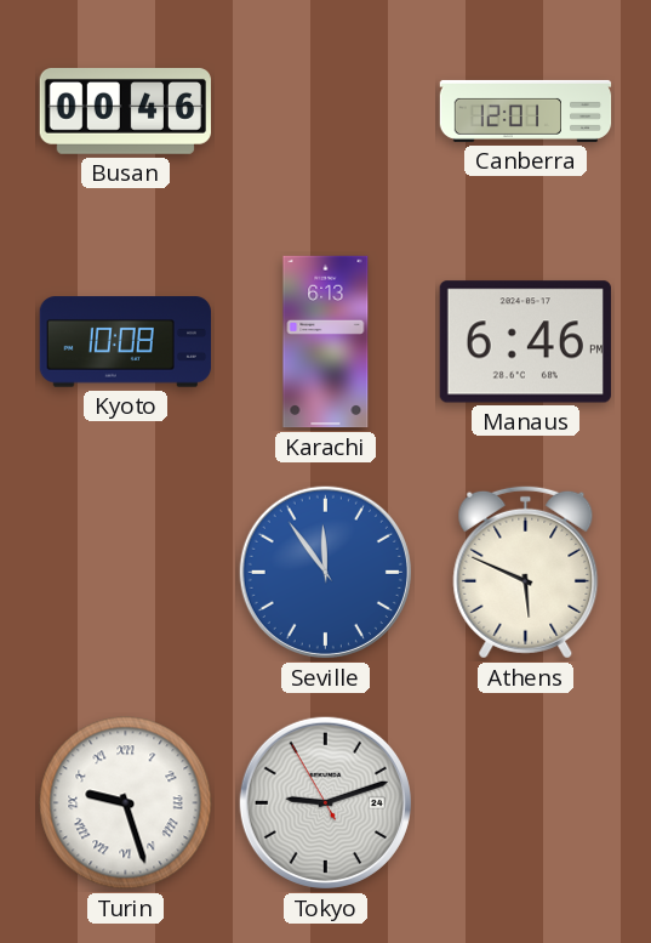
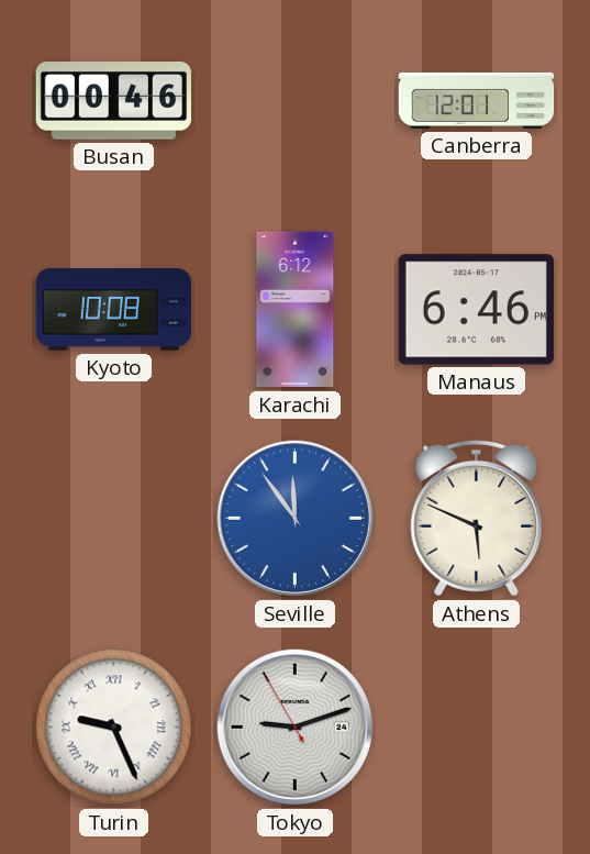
Karachi: 6:13 -> 6:12
Turin: 9:27 -> 9:26
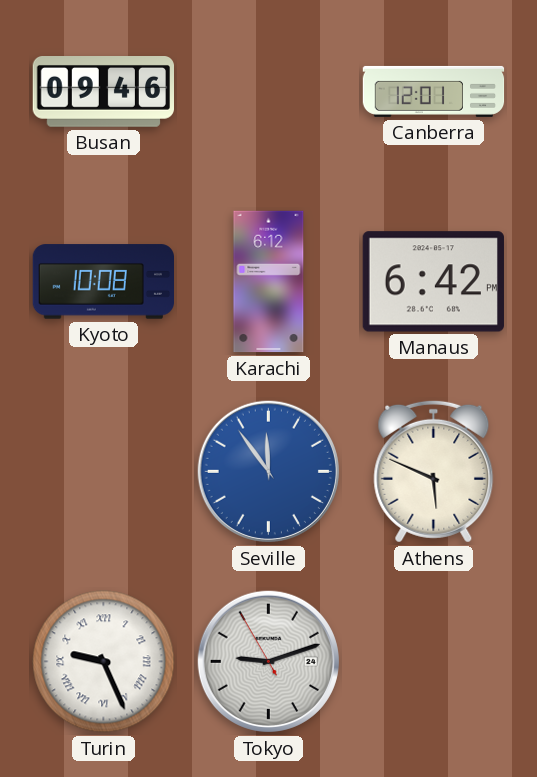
Busan: 00:46 -> 09:46
Manaus: 6:46 -> 6:42
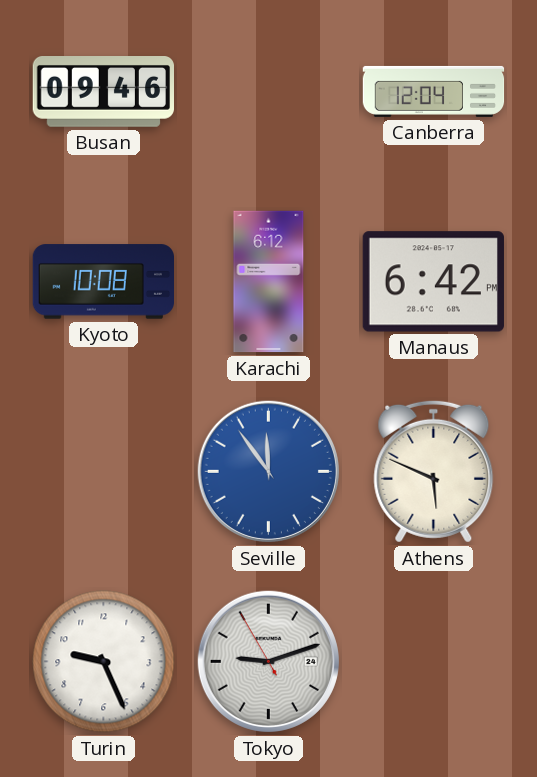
Canberra: 12:01 -> 12:04
Turin numerals: Roman -> Arabic
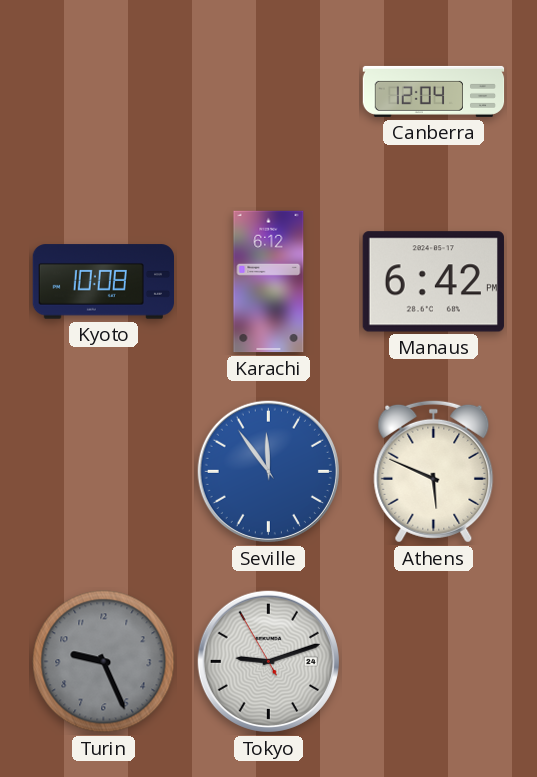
Busan: 09:46 -> none
Turin dial: white -> grey
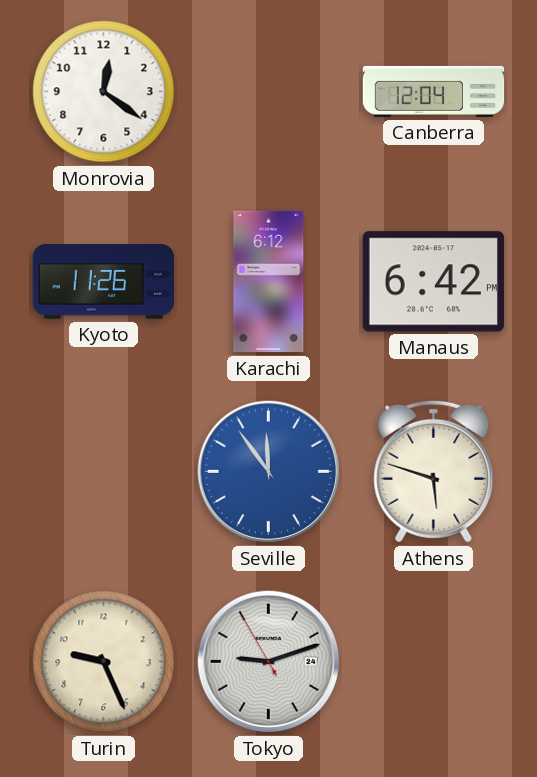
Monrovia: none -> 12:21
Kyoto: 10:08 -> 11:26
Athens: 5:49 -> 5:48
Turin dial: grey -> cream
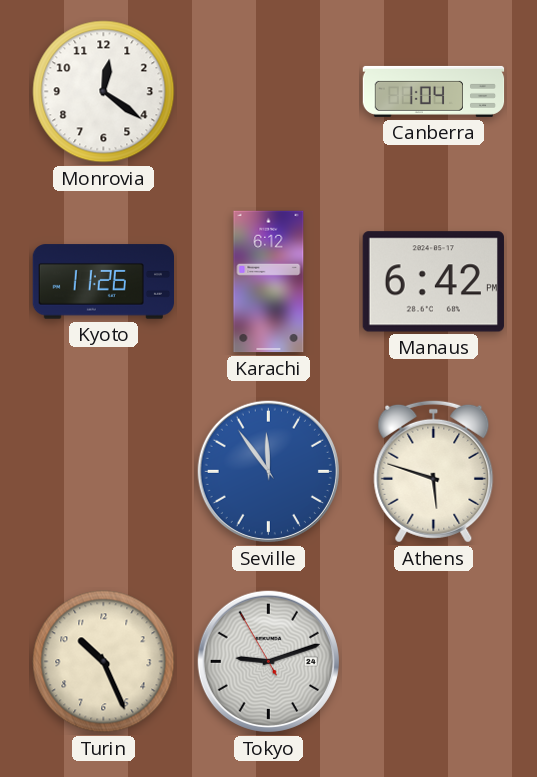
Canberra: 12:04 -> 1:04
Turin: 9:26 -> 10:26
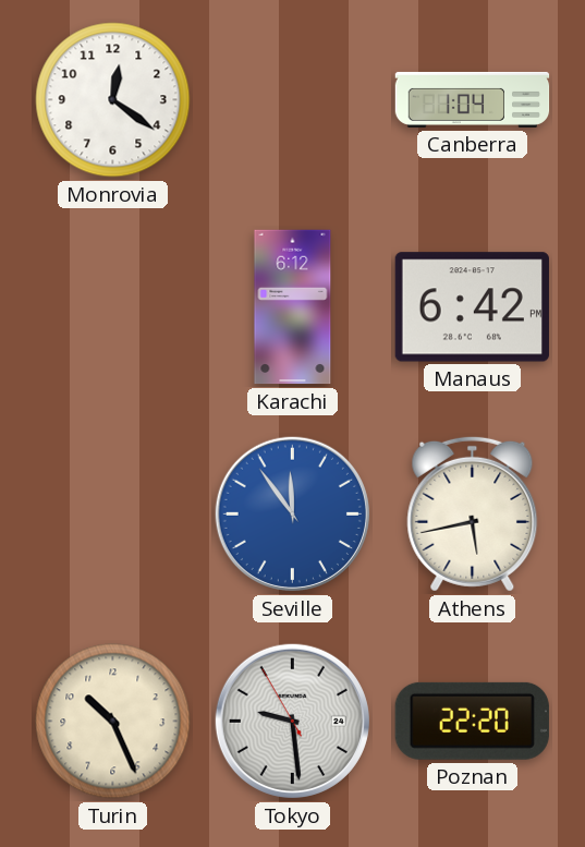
Kyoto: 11:26 -> none
Athens: 5:48 -> 5:43
Tokyo: 9:11 -> 9:28
Poznan: none -> 22:20
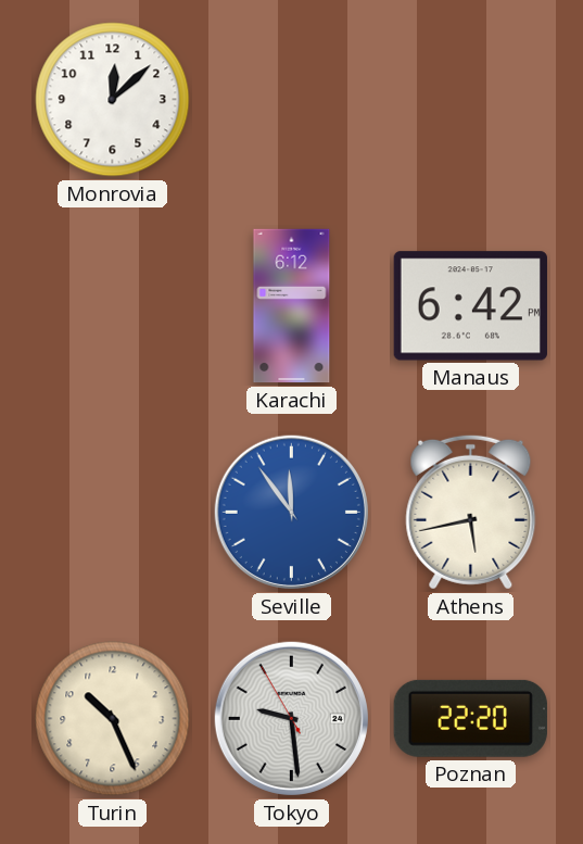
Monrovia: 12:21 -> 12:08
Canberra: 1:04 -> none
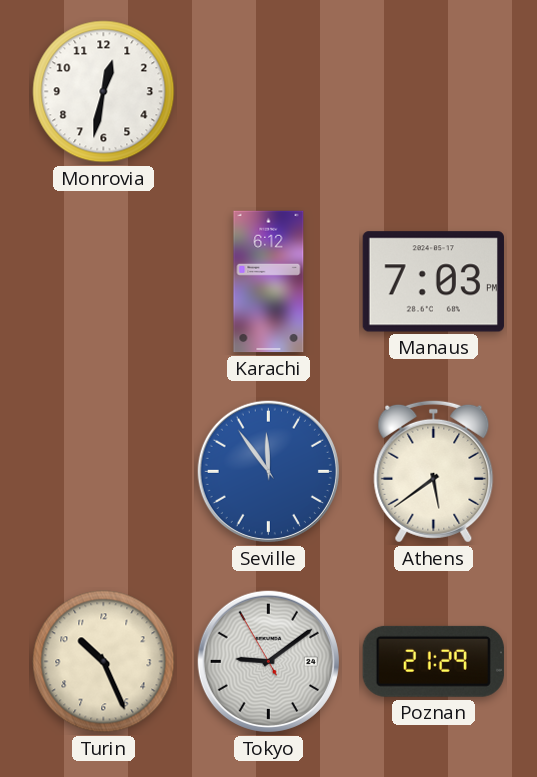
Monrovia: 12:08 -> 12:32
Manaus: 6:42 -> 7:03
Athens: 5:43 -> 5:39
Tokyo: 9:28 -> 9:08
Poznan: 22:20 -> 21:29
